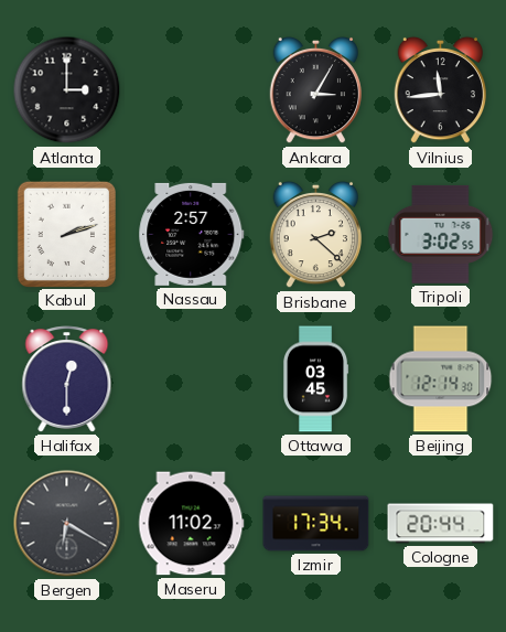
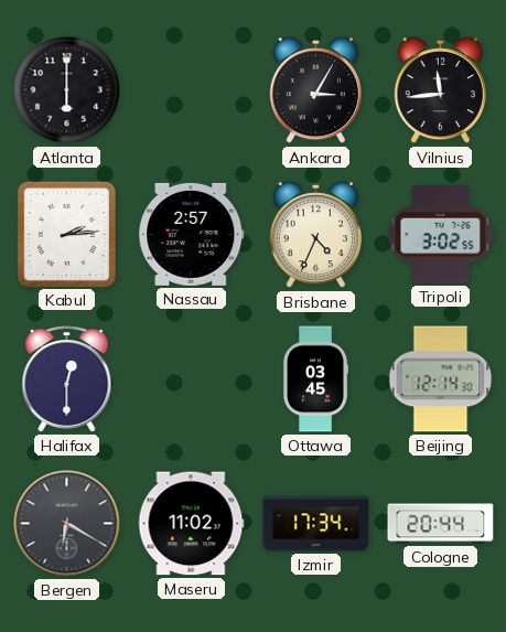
Atlanta: 3:00 -> 6:00
Kabul: 2:12 -> 2:14
Brisbane: 2:22 -> 4:34
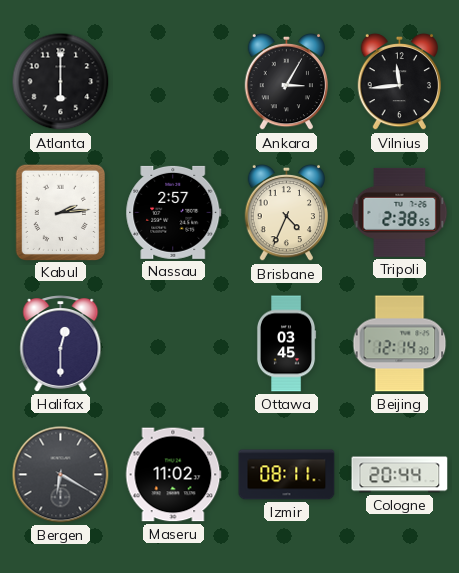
Tripoli: 3:02 -> 2:38
Izmir: 17:34 -> 08:11
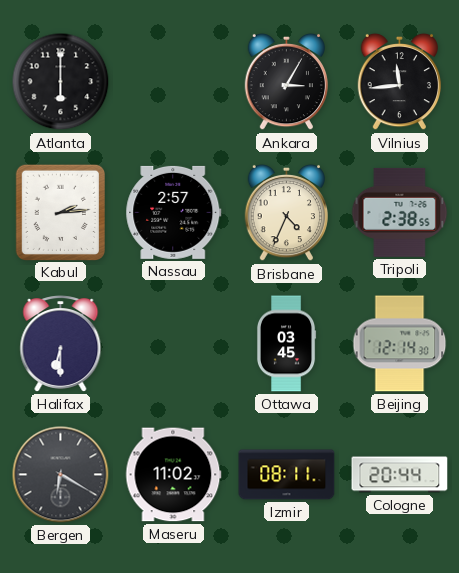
Halifax: 12:30 -> 6:30
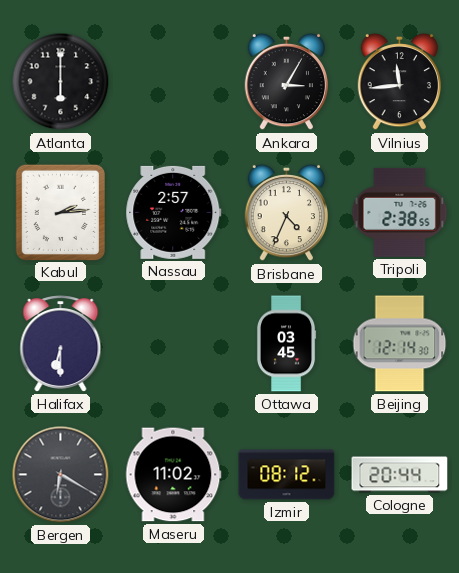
Izmir: 08:11 -> 08:12
